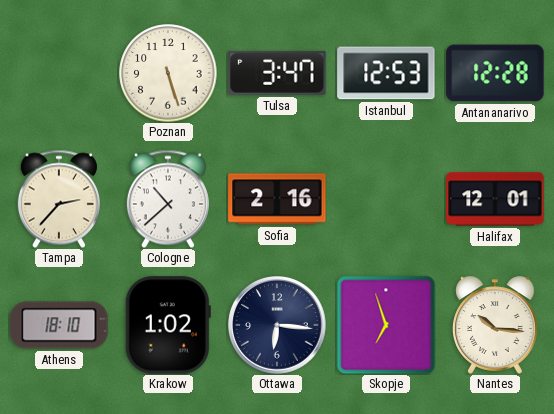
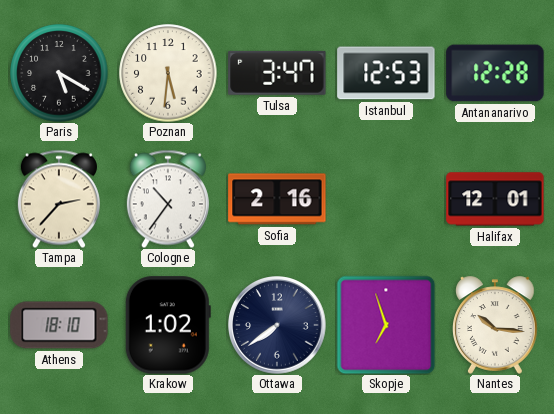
Paris: none -> 5:20
Poznan: 5:27 -> 5:31
Cologne: 10:38 -> 10:36
Ottawa: 6:16 -> 7:39
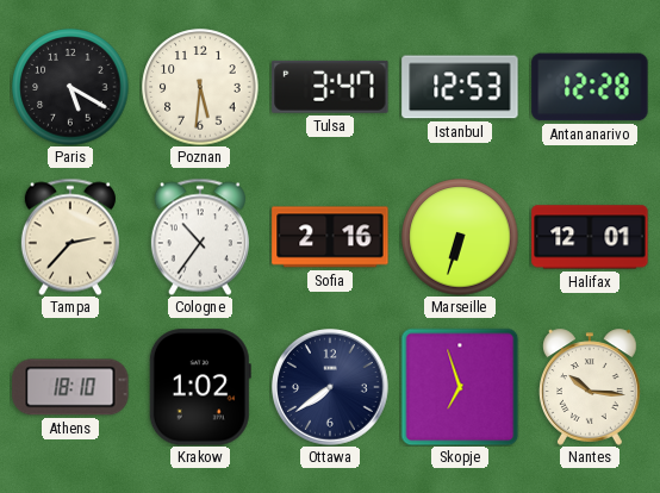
Marseille: none -> 6:33
